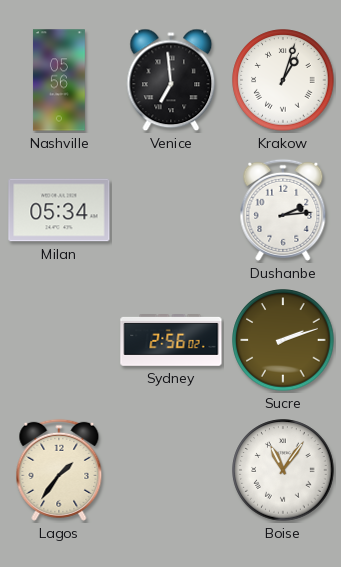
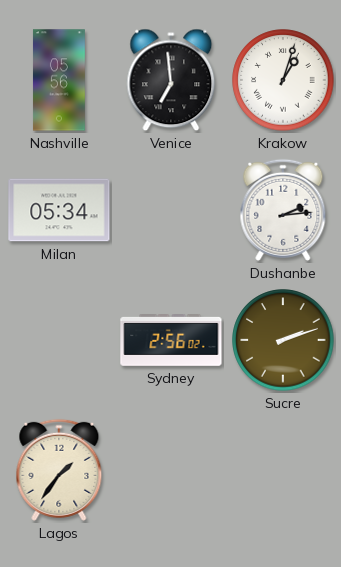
Boise: 11:06 -> none
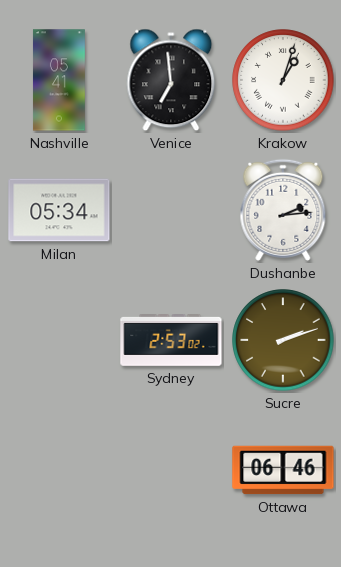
Nashville: 05:56 -> 05:41
Sydney: 2:56 -> 2:53
Lagos: 1:36 -> none
Ottawa: none -> 06:46
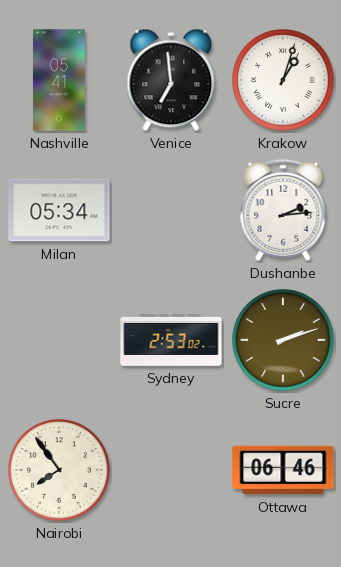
Nairobi: none -> 7:54
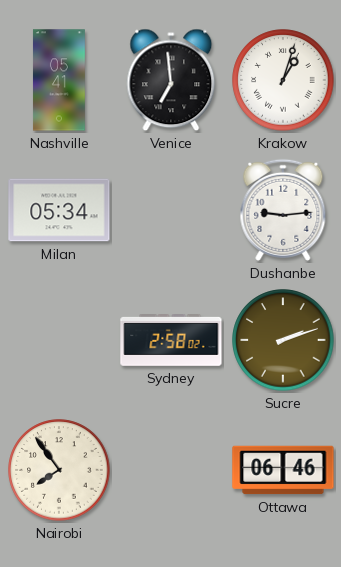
Dushanbe: 2:14 -> 9:14
Sydney: 2:53 -> 2:58
